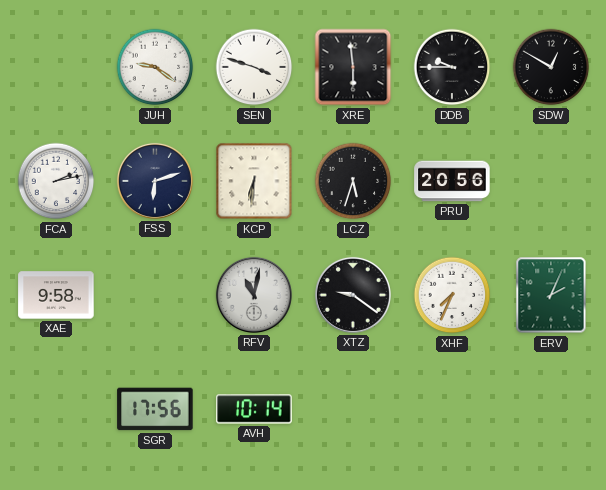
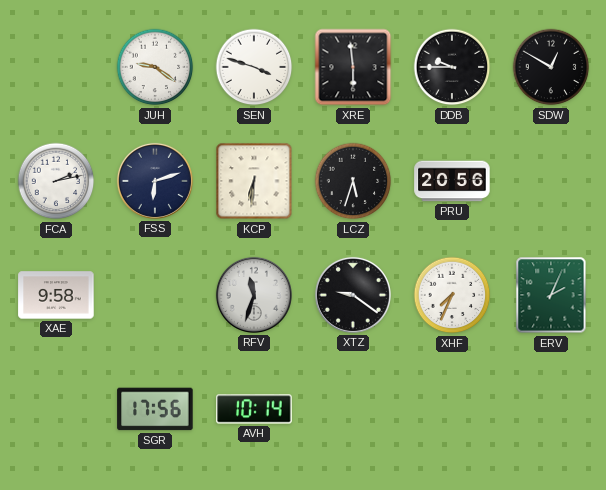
RFV: 11:02 -> 11:33
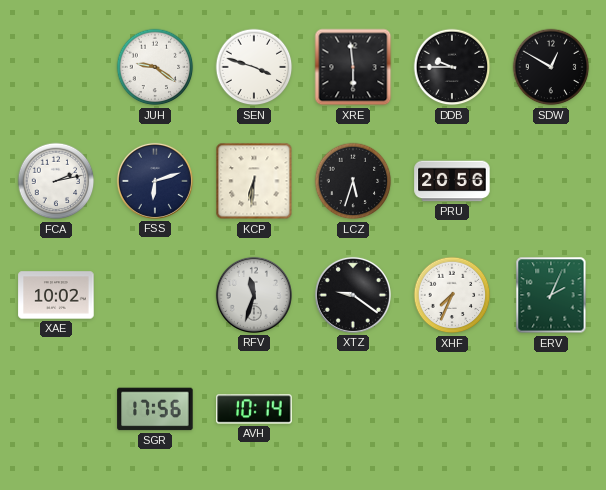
XAE: 9:58 -> 10:02
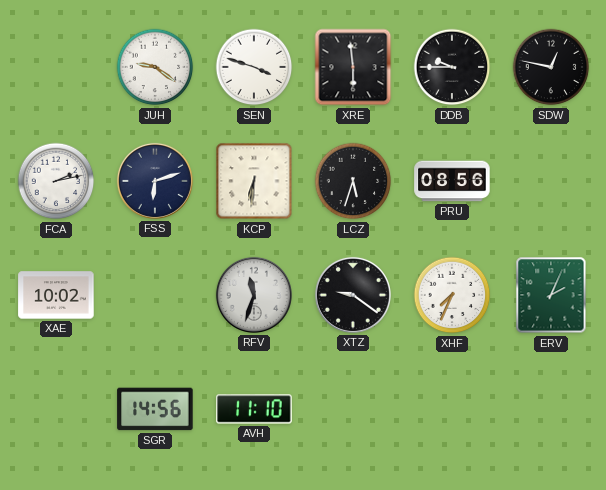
SDW: 12:50 -> 12:47
PRU: 20:56 -> 08:56
SGR: 17:56 -> 14:56
AVH: 10:14 -> 11:10
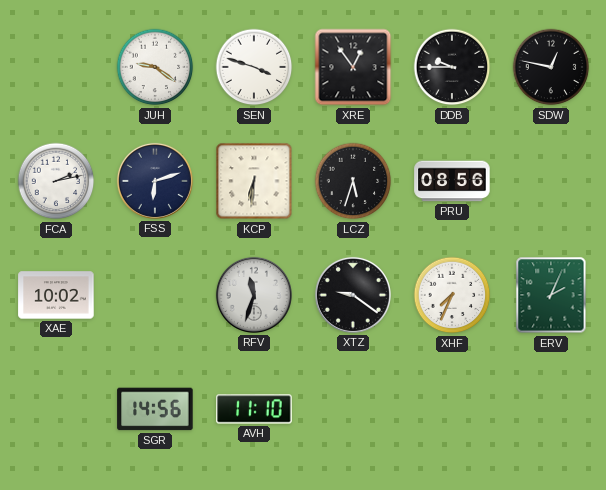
XRE: 5:59 -> 12:54
